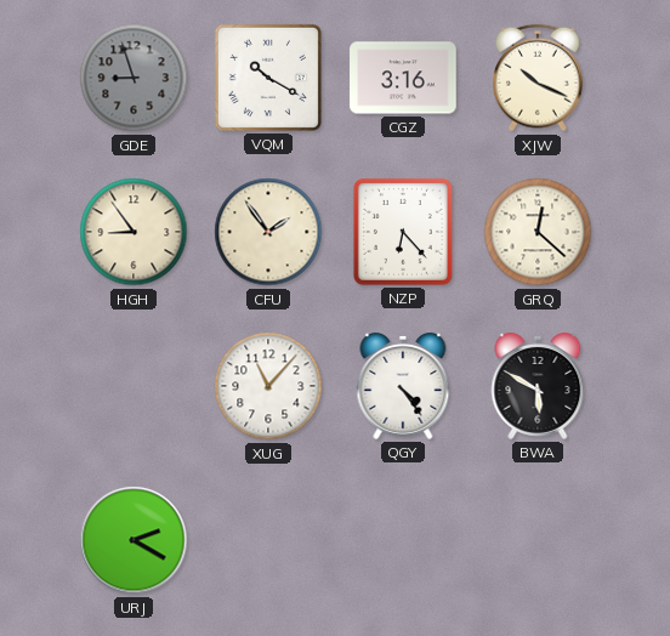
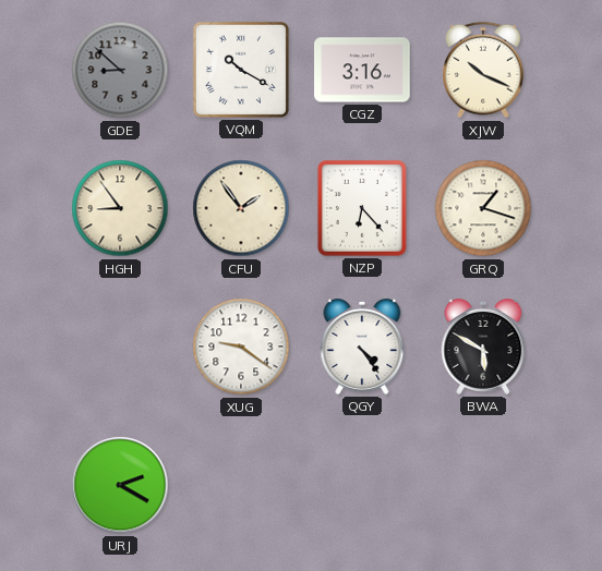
GDE: 8:57 -> 8:52
GRQ: 12:22 -> 1:18
XUG: 11:07 -> 9:21
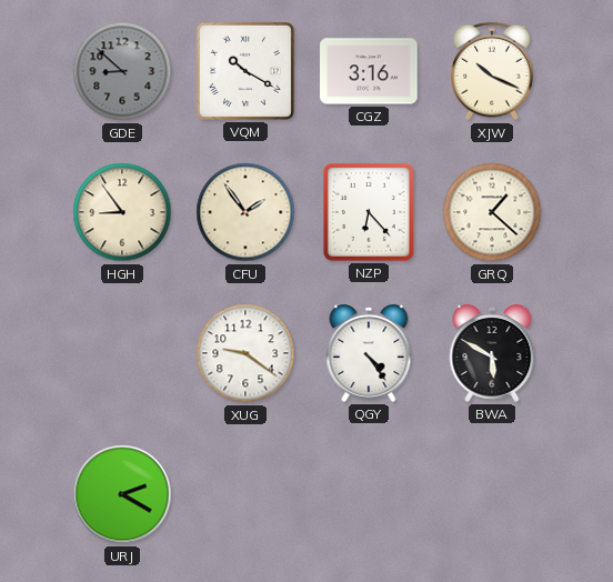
GRQ: 1:18 -> 1:22
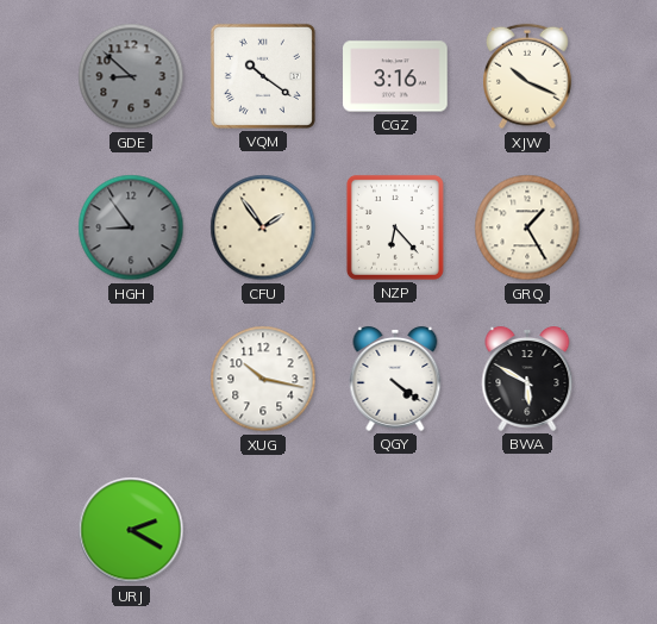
VQM: 10:20 -> 10:21
HGH dial: cream -> grey
GRQ: 1:22 -> 1:25
XUG: 9:21 -> 10:17
QGY: 4:24 -> 4:21
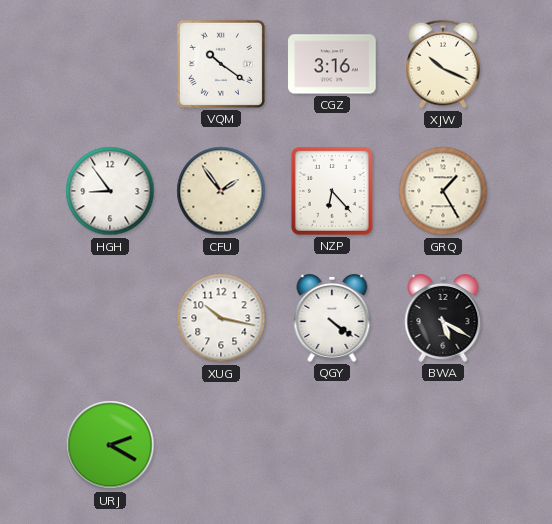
GDE: 8:52 -> none
HGH dial: grey -> white
BWA: 5:50 -> 5:20
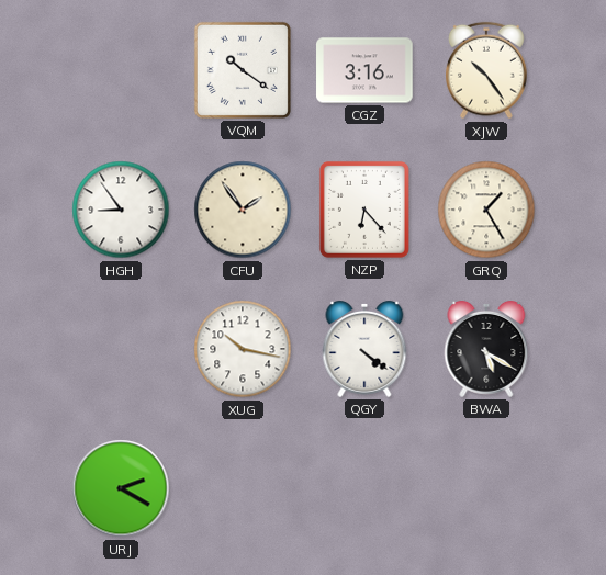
XJW: 10:19 -> 10:24
